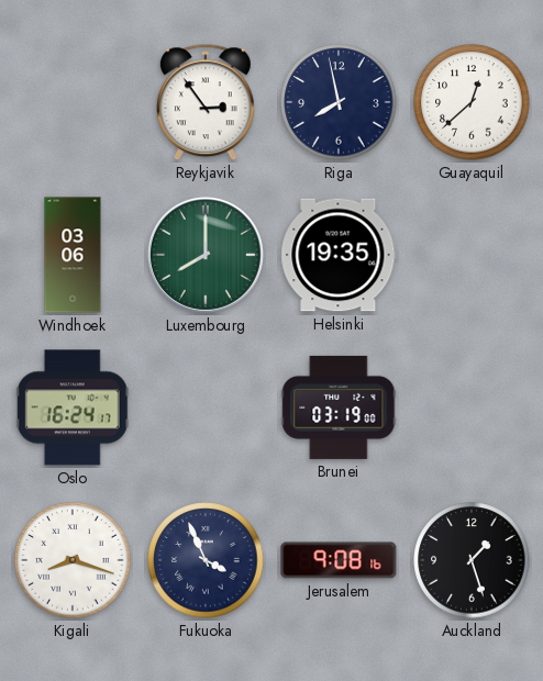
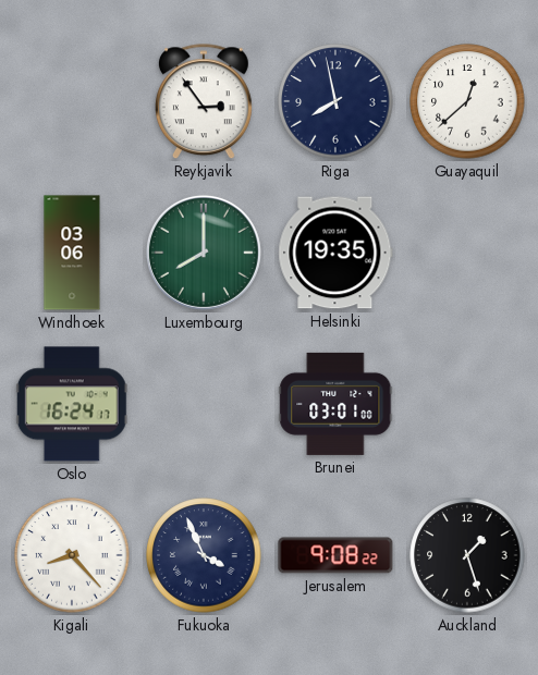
Brunei: 03:19 -> 03:01
Kigali: 8:18 -> 8:23
Jerusalem: 9:08:16 -> 9:08:22
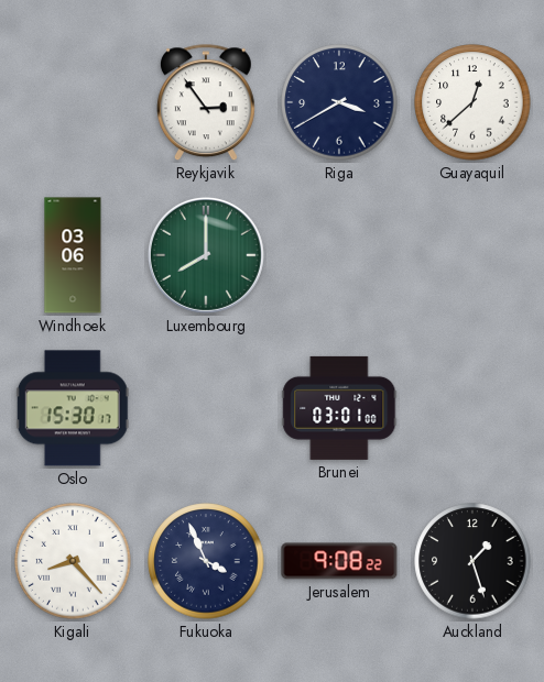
Riga: 7:58 -> 3:40
Helsinki: 19:35 -> none
Oslo: 16:24 -> 15:30
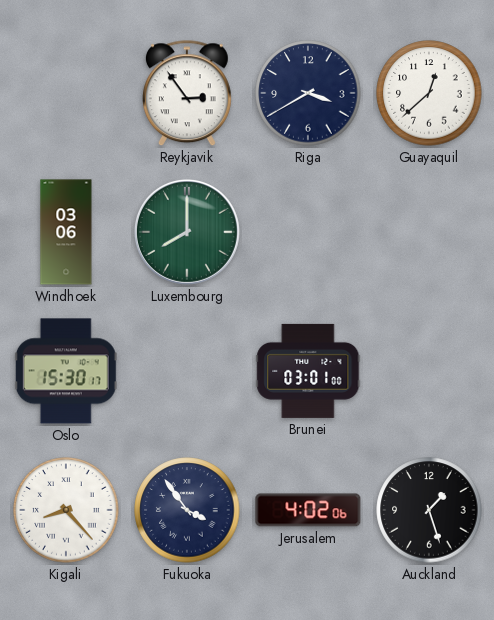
Fukuoka: 3:56 -> 3:54
Jerusalem: 9:08 -> 4:02
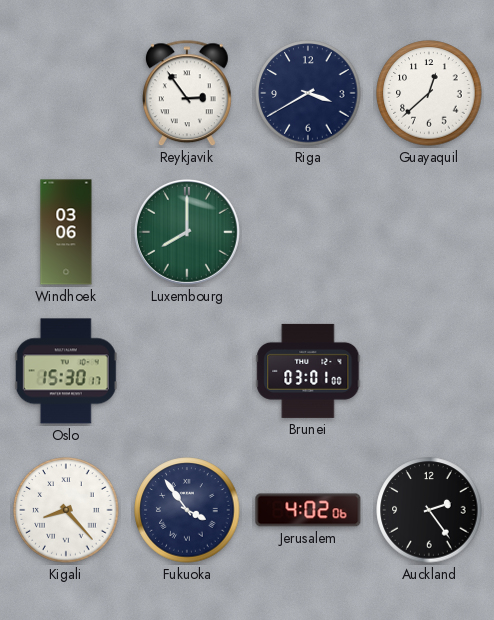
Auckland: 1:27 -> 2:24
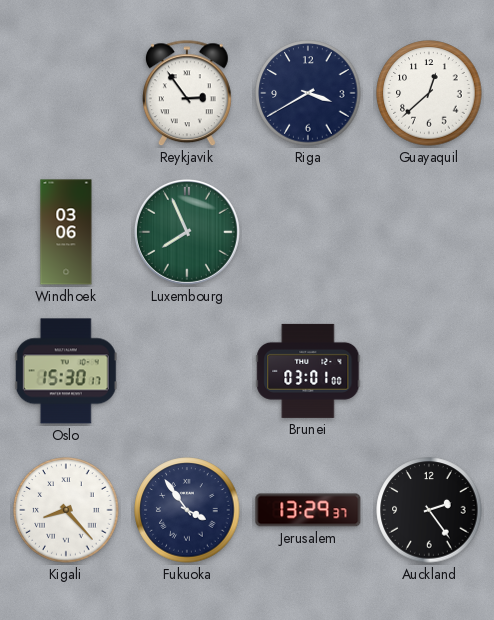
Luxembourg: 8:00 -> 7:56
Jerusalem: 4:02 -> 13:29
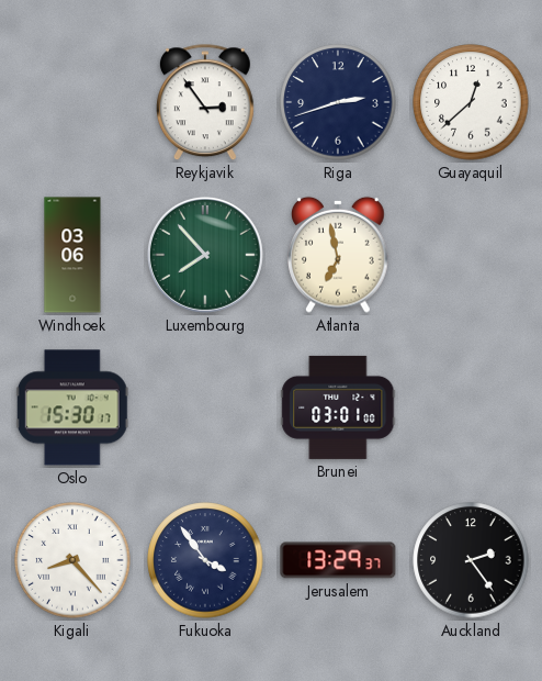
Riga: 3:40 -> 2:42
Luxembourg: 7:56 -> 7:53
Atlanta: none -> 6:58
